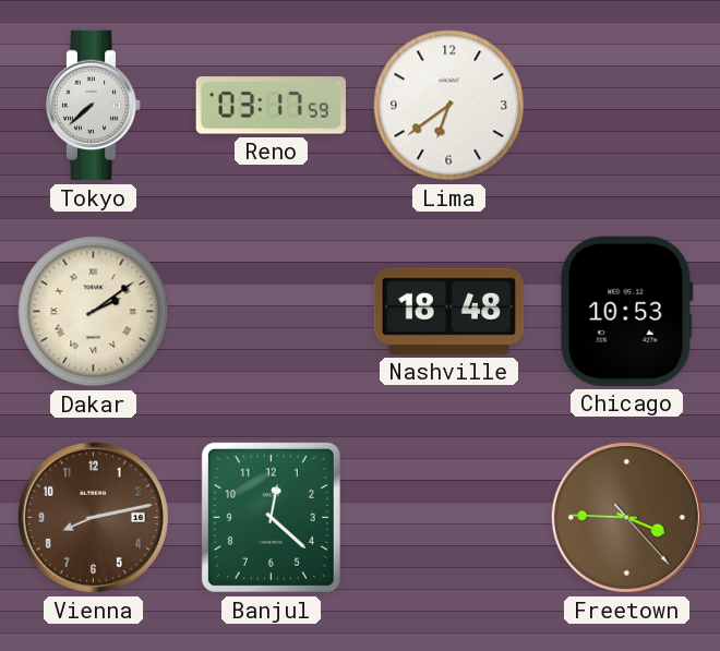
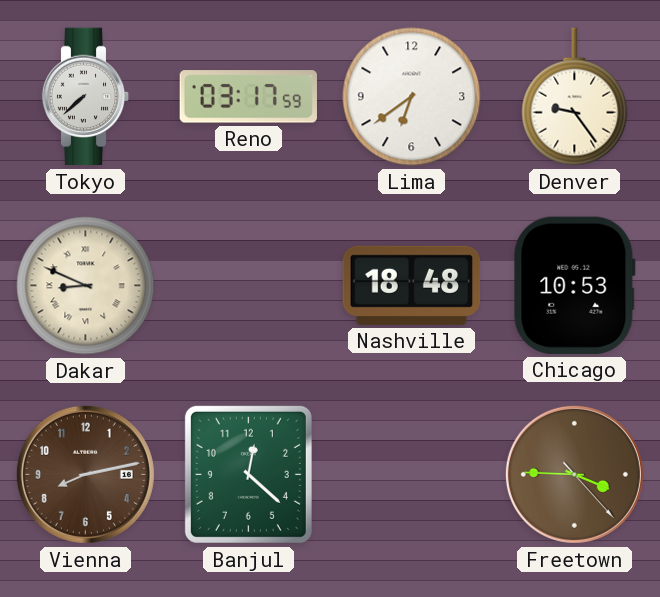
Denver: none -> 9:24
Dakar: 2:09 -> 8:49
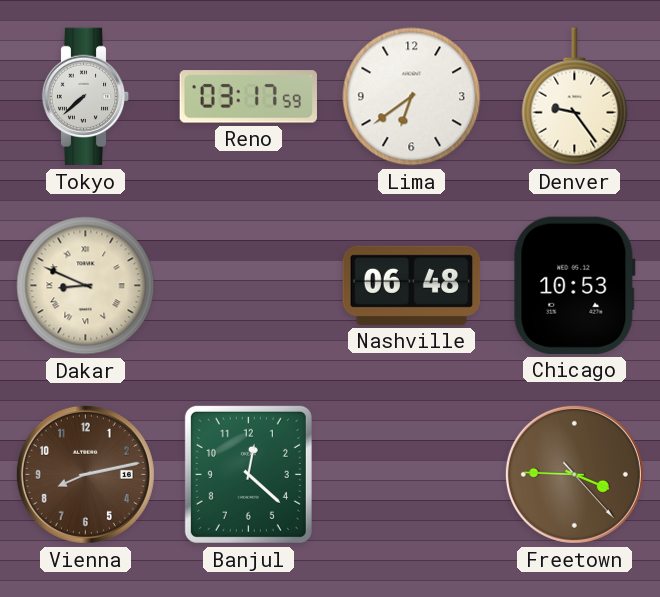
Nashville: 18:48 -> 06:48
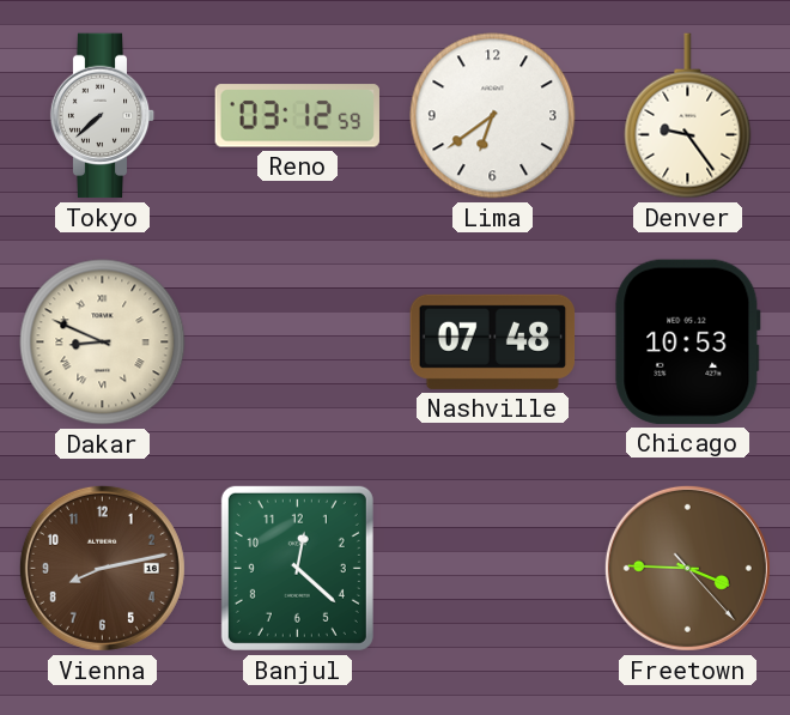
Reno: 03:17 -> 03:12
Nashville: 06:48 -> 07:48
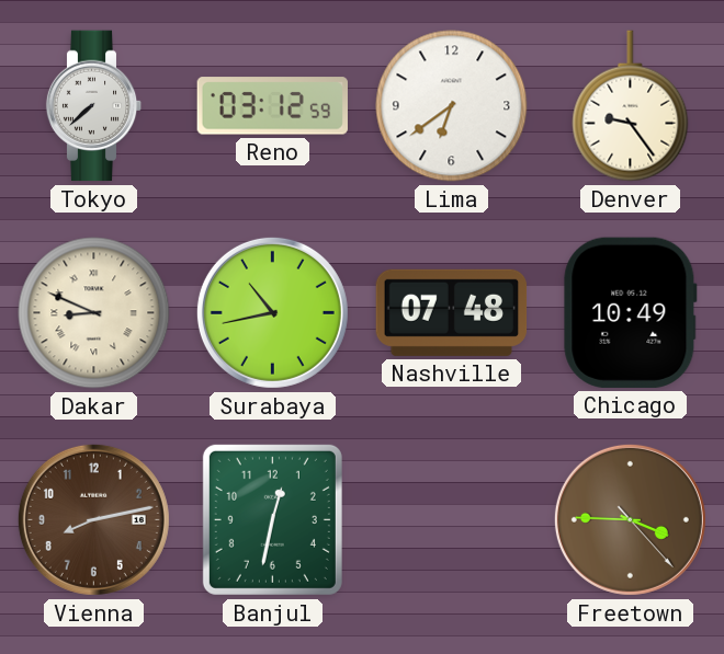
Surabaya: none -> 10:43
Chicago: 10:53 -> 10:49
Banjul: 12:22 -> 12:32
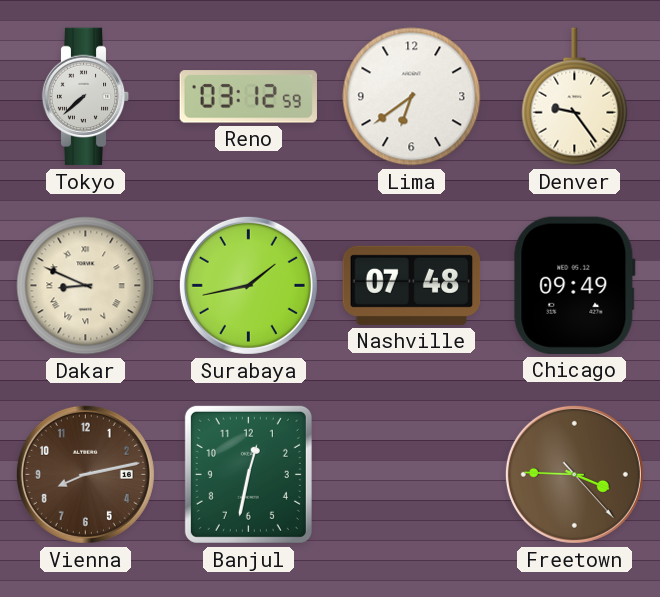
Surabaya: 10:43 -> 1:43
Chicago: 10:49 -> 09:49
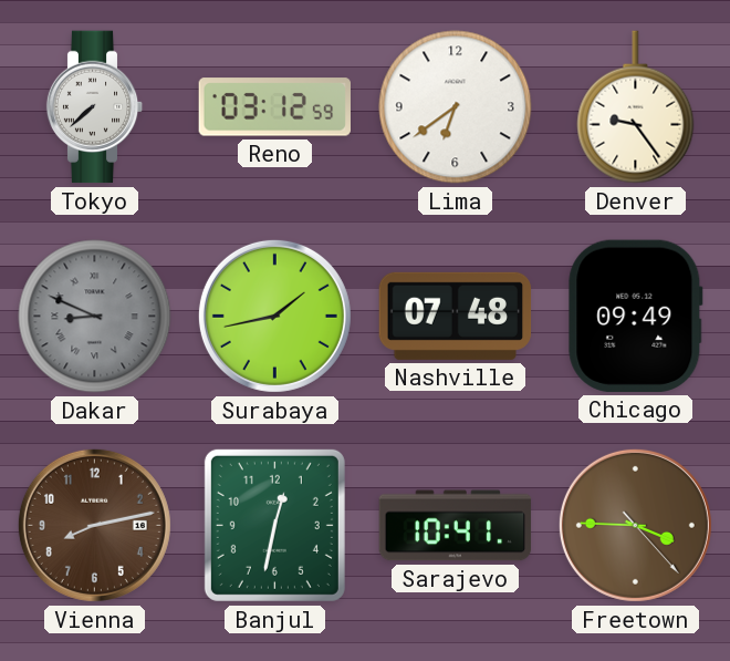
Dakar dial: cream -> grey
Sarajevo: none -> 10:41
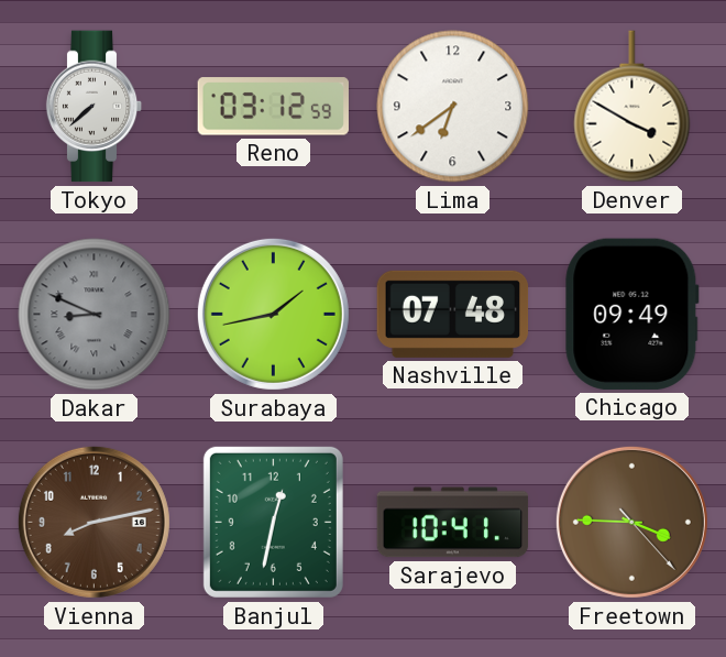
Denver: 9:24 -> 3:50
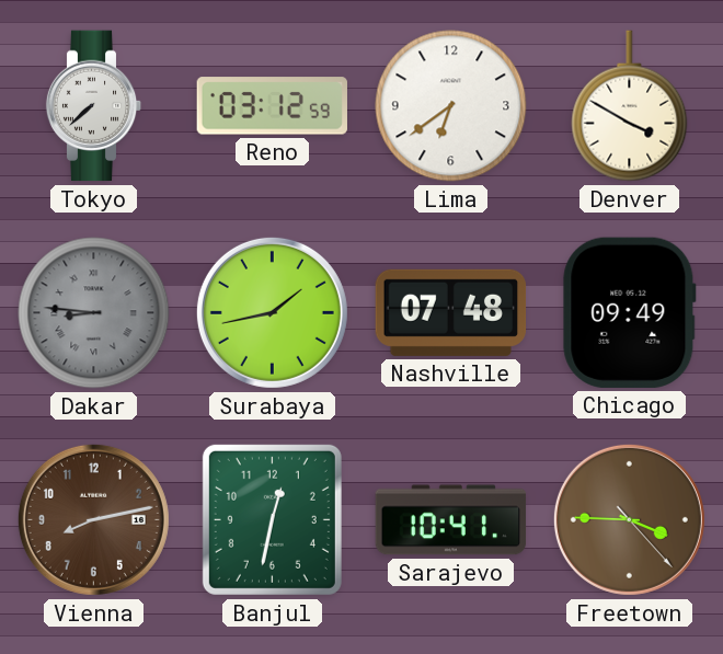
Dakar: 8:49 -> 8:46
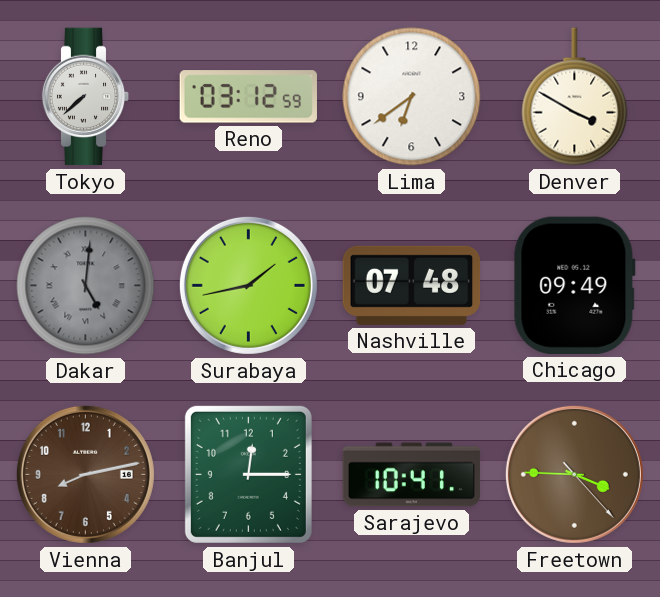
Dakar: 8:46 -> 5:01
Banjul: 12:32 -> 12:15
